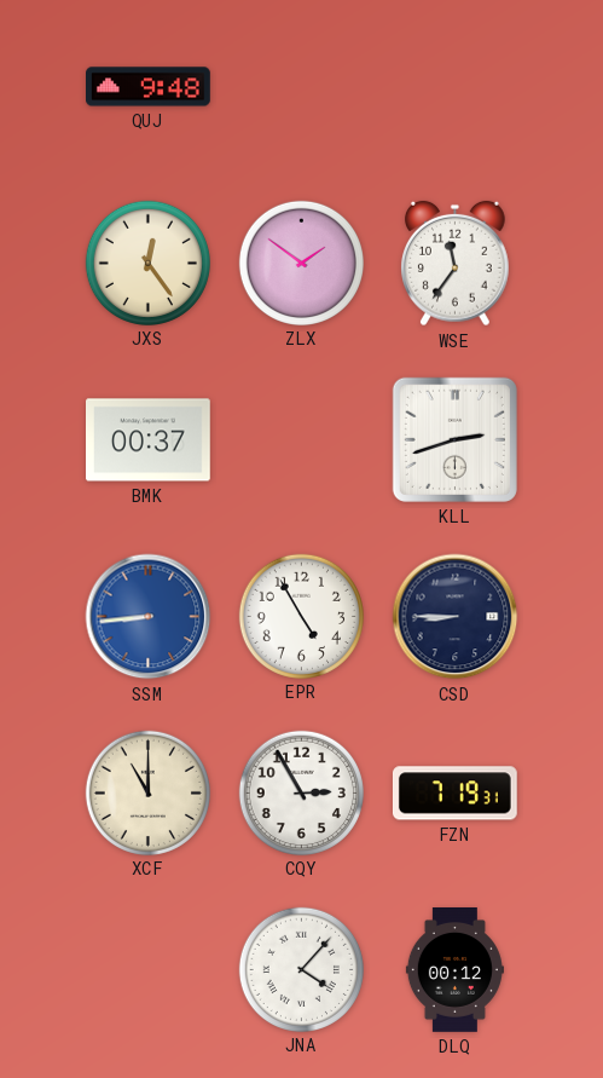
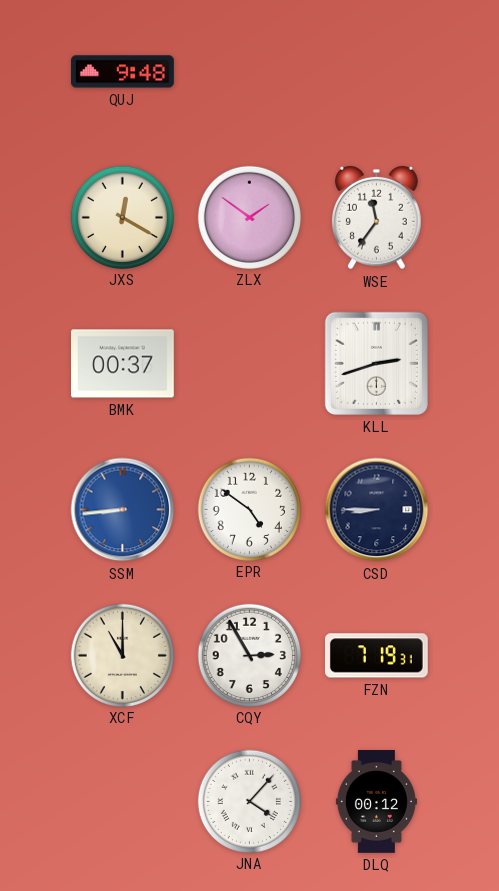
JXS: 12:24 -> 12:20
EPR: 4:55 -> 4:51
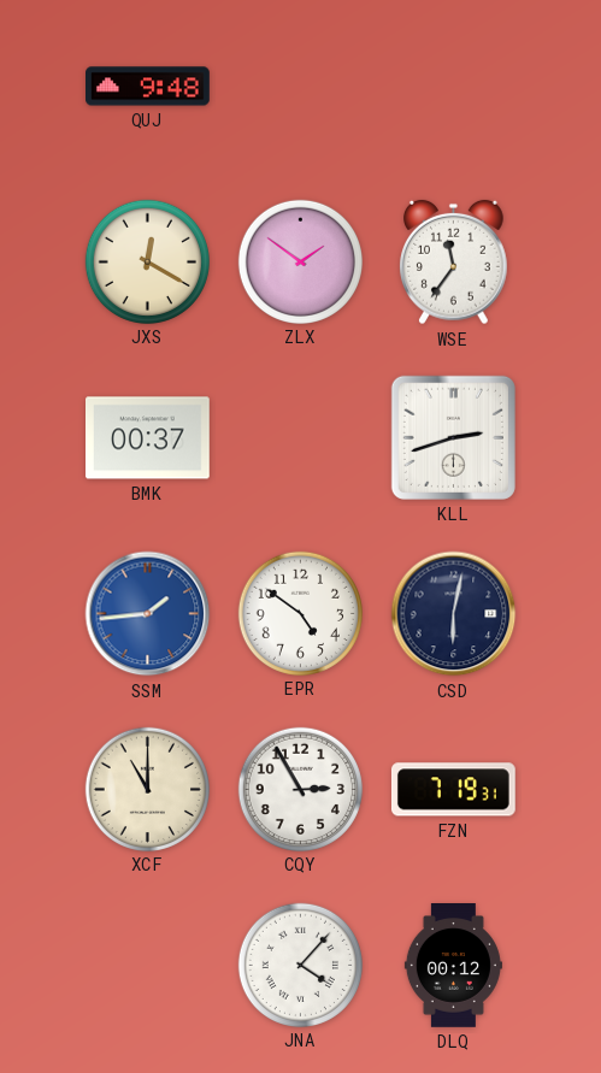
SSM: 8:44 -> 1:44
CSD: 8:45 -> 6:02
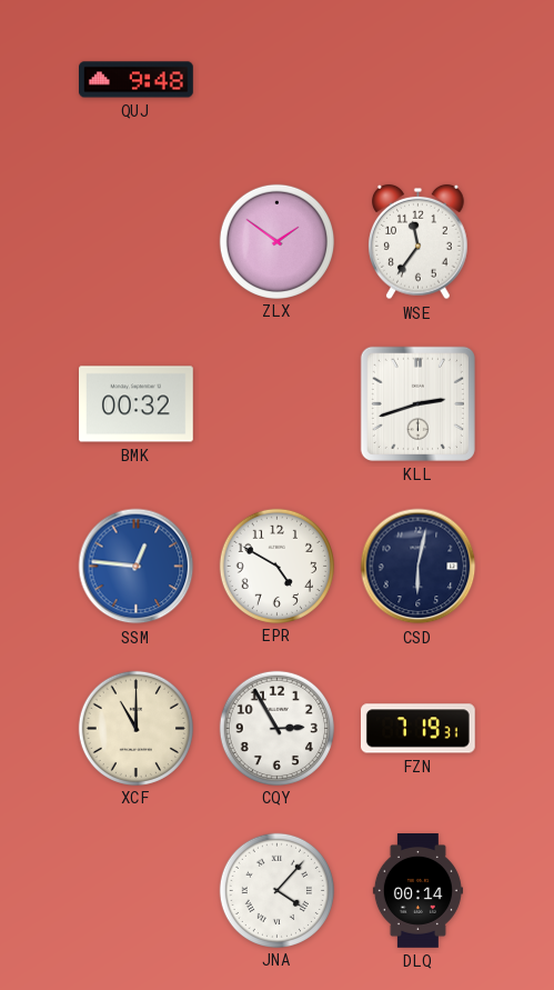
JXS: 12:20 -> none
BMK: 00:37 -> 00:32
SSM: 1:44 -> 12:46
EPR: 4:51 -> 4:50
DLQ: 00:12 -> 00:14
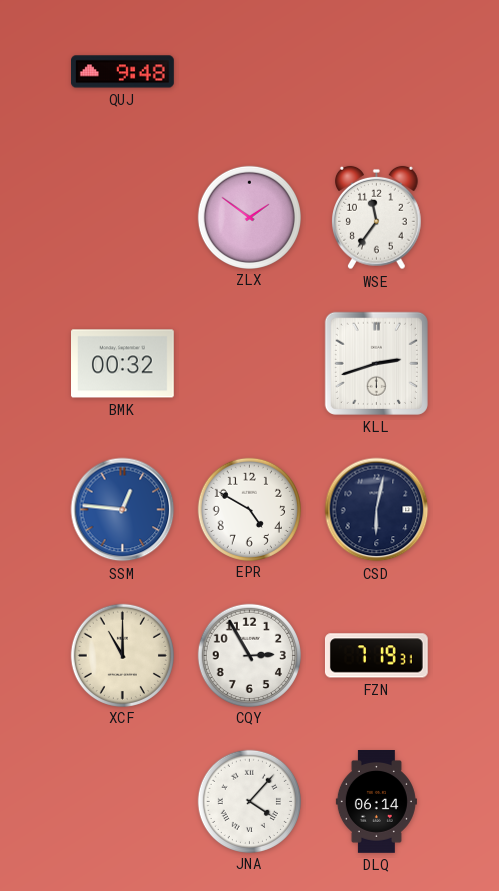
DLQ: 00:14 -> 06:14
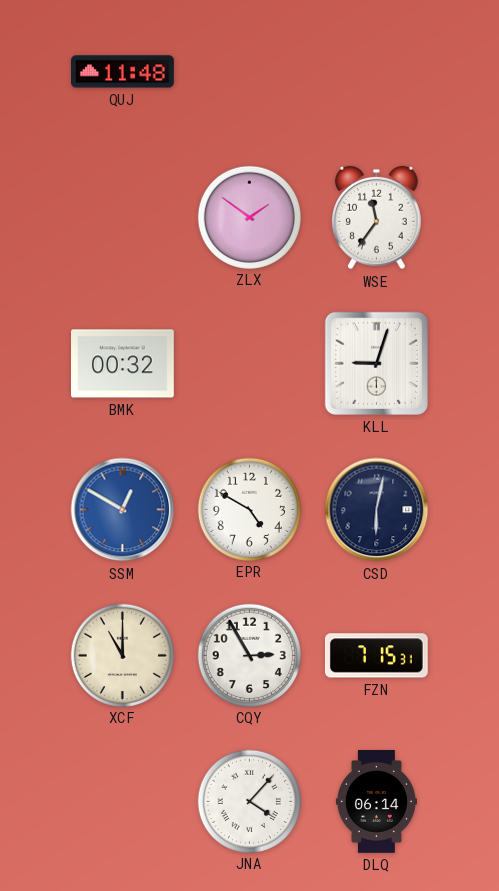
QUJ: 9:48 -> 11:48
KLL: 2:42 -> 9:03
SSM: 12:46 -> 12:50
FZN: 7:19 -> 7:15
